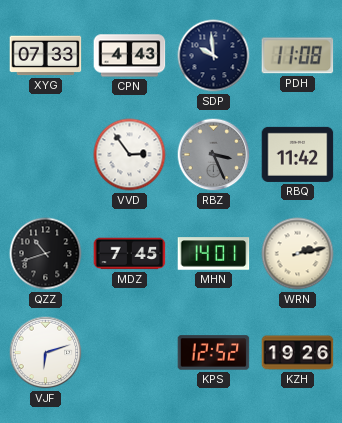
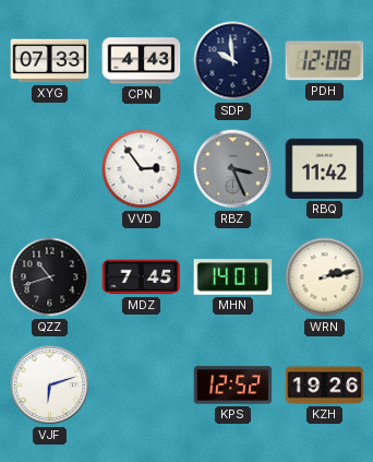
PDH: 11:08 -> 12:08
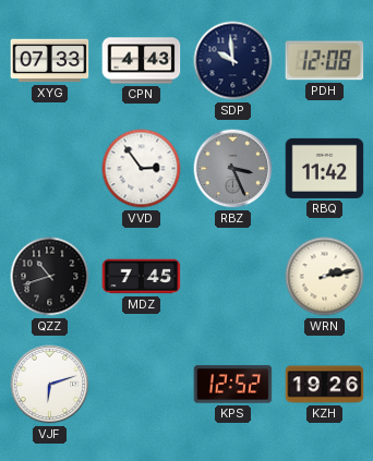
MHN: 14:01 -> none
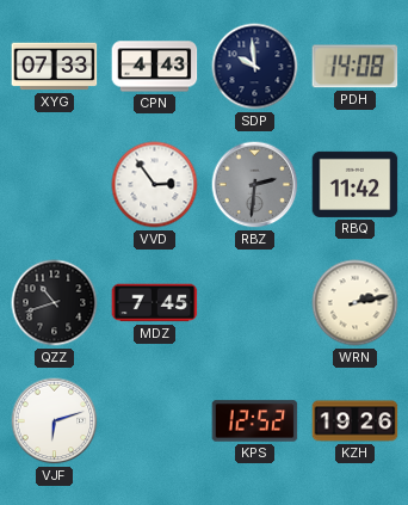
PDH: 12:08 -> 14:08
RBZ: 3:26 -> 2:31
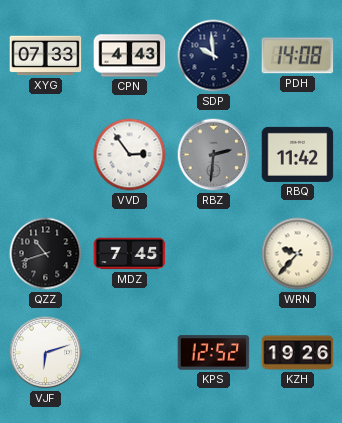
WRN: 2:13 -> 9:37
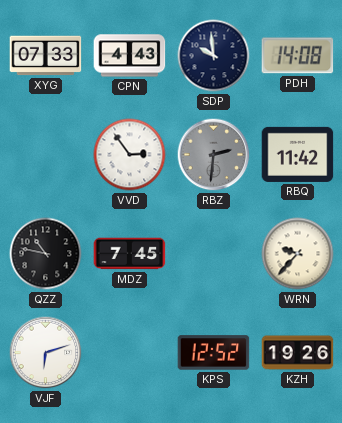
QZZ: 10:42 -> 10:47
